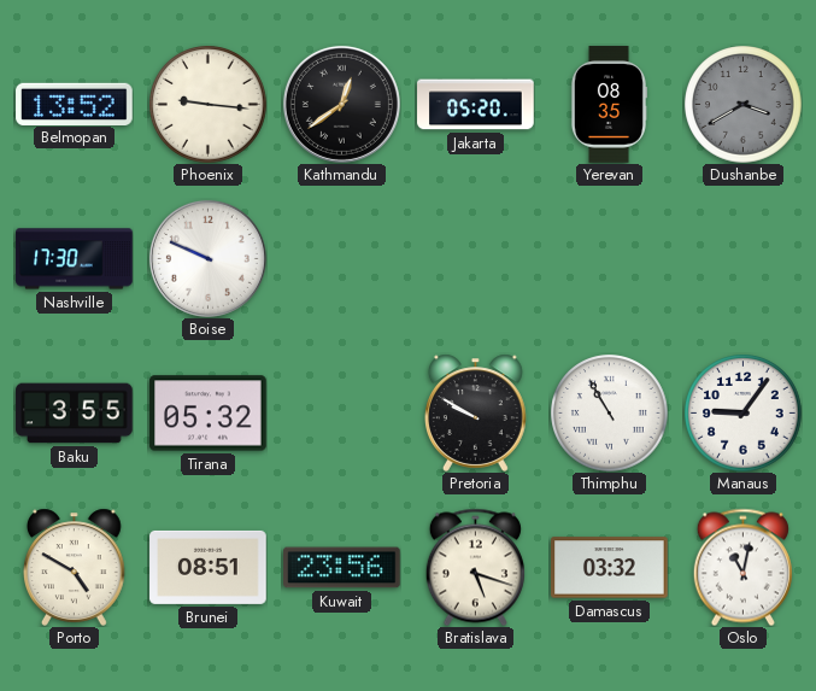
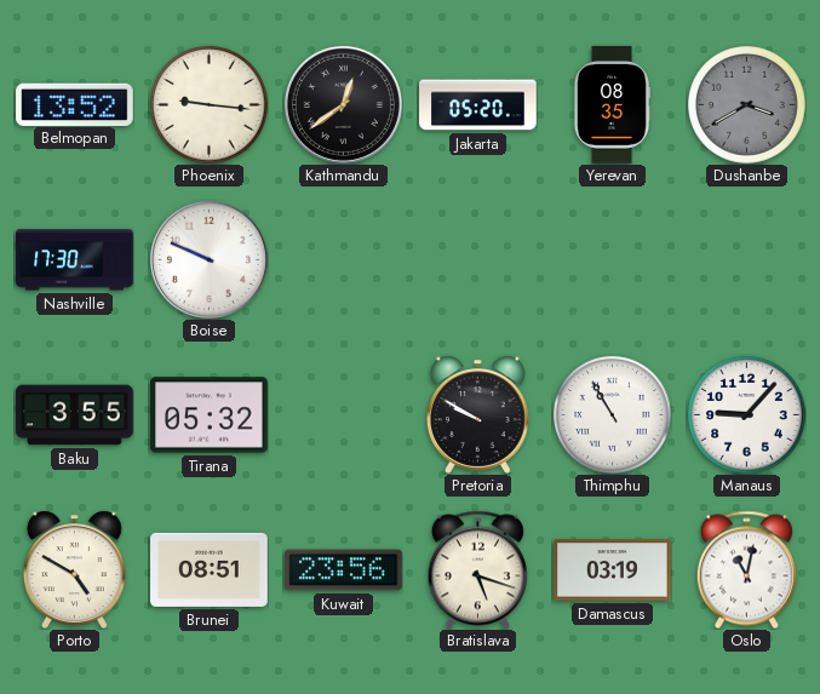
Manaus: 9:06 -> 9:07
Damascus: 03:32 -> 03:19
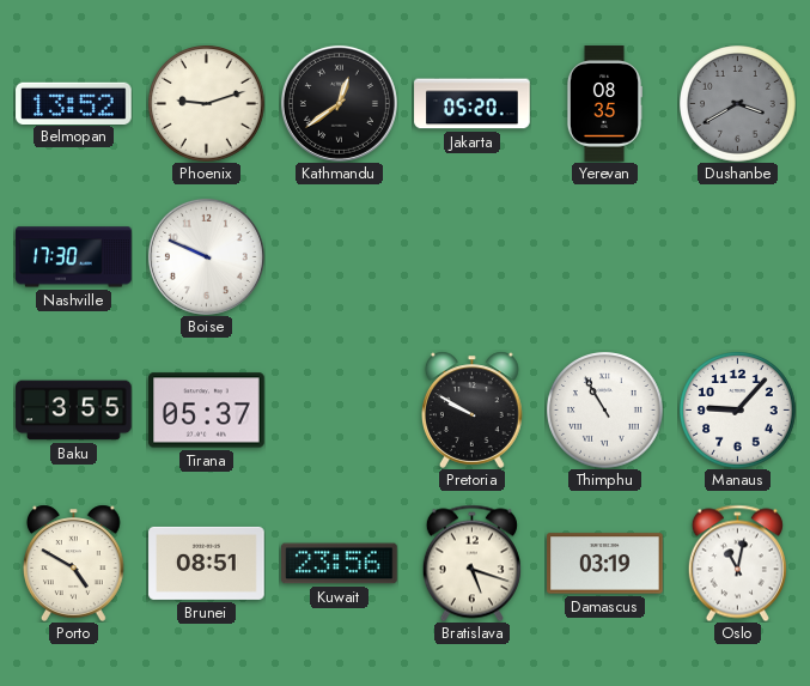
Phoenix: 9:16 -> 9:12
Tirana: 05:32 -> 05:37
